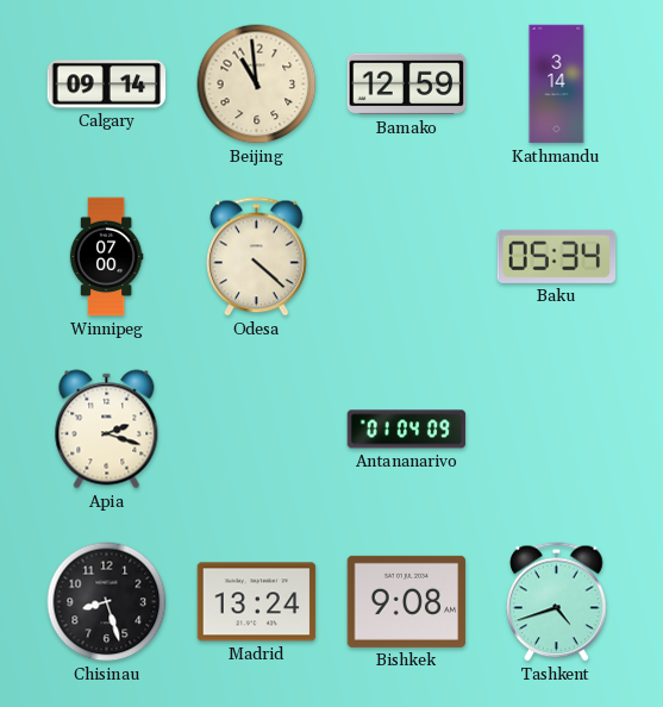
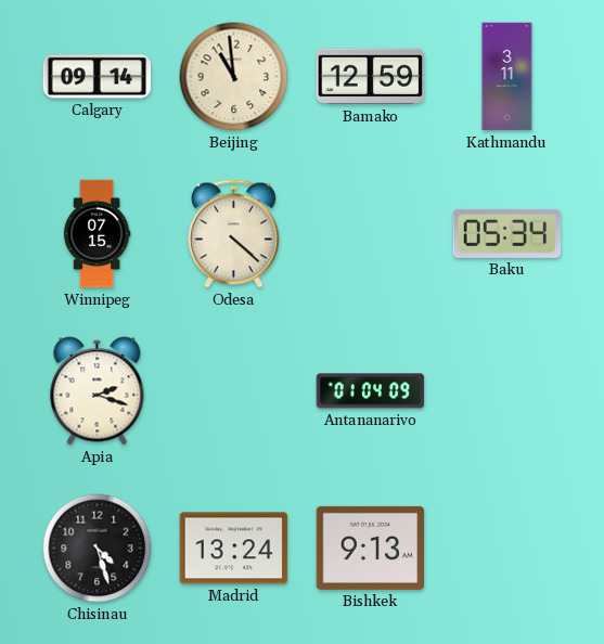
Kathmandu: 3:14 -> 3:11
Winnipeg: 07:00 -> 07:15
Chisinau: 8:27 -> 4:27
Bishkek: 9:08 -> 9:13
Tashkent: 4:42 -> none
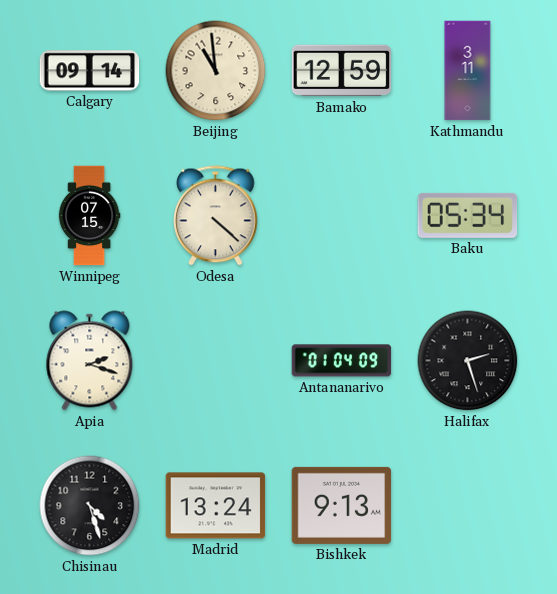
Halifax: none -> 2:27
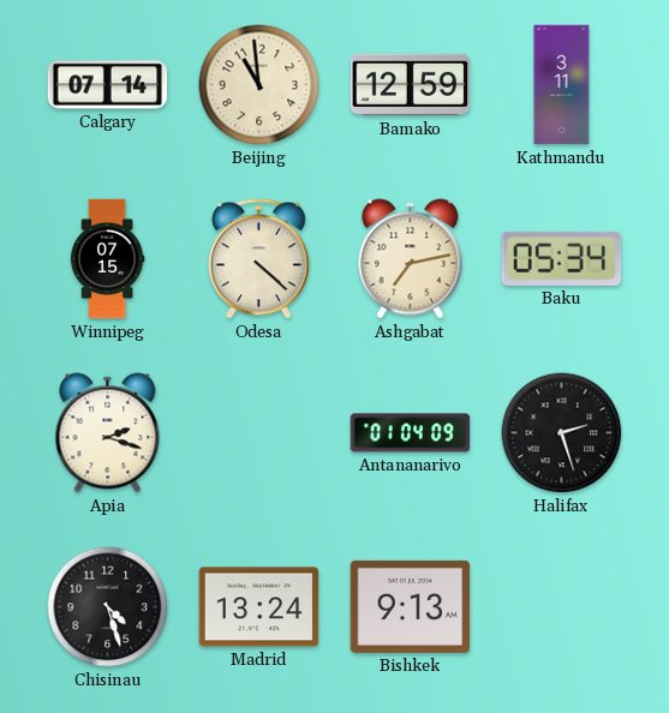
Calgary: 09:14 -> 07:14
Ashgabat: none -> 7:13
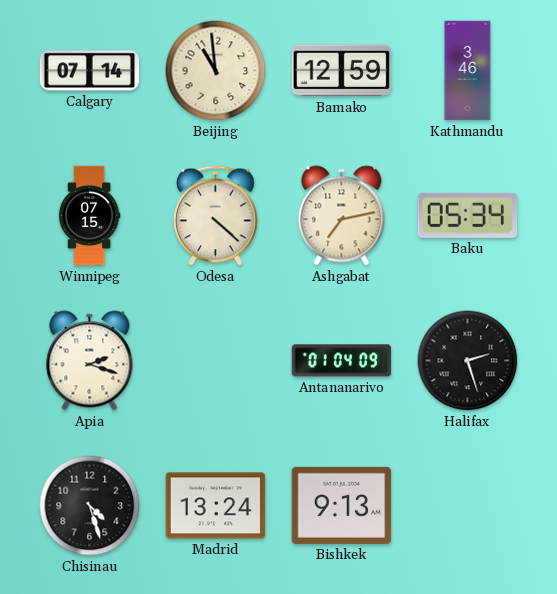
Kathmandu: 3:11 -> 3:46
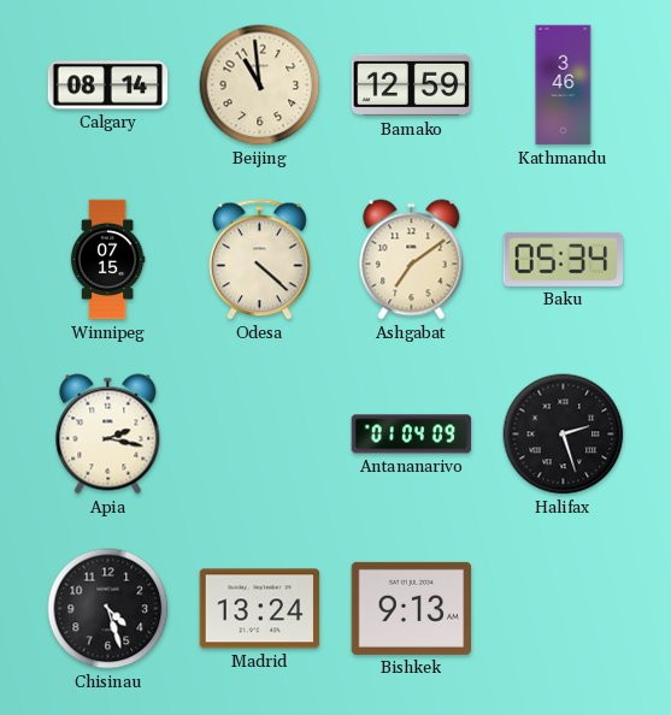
Calgary: 07:14 -> 08:14
Ashgabat: 7:13 -> 7:09
Apia: 2:18 -> 2:17
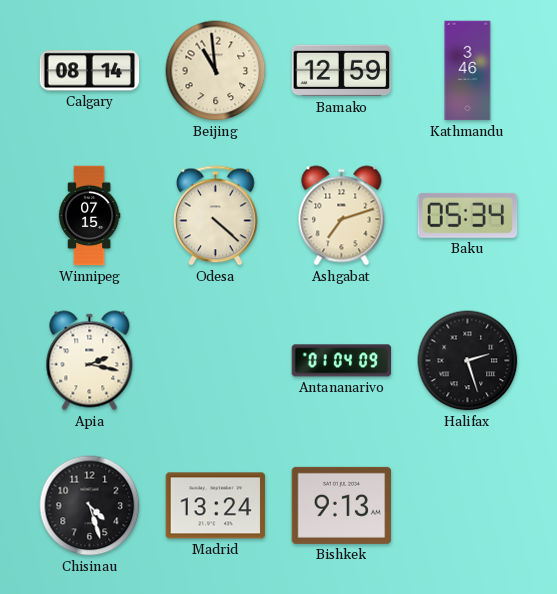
Ashgabat: 7:09 -> 7:12
